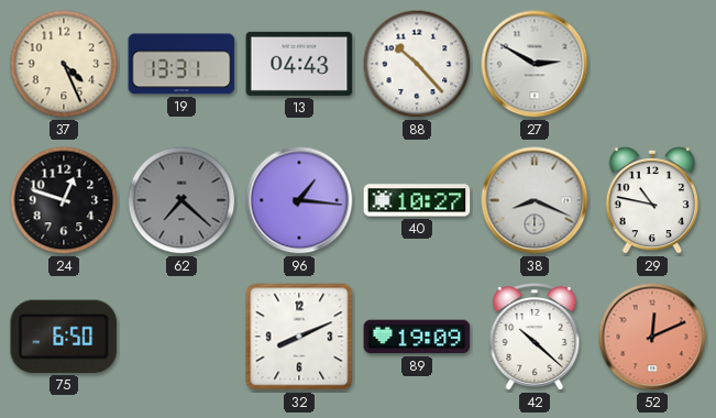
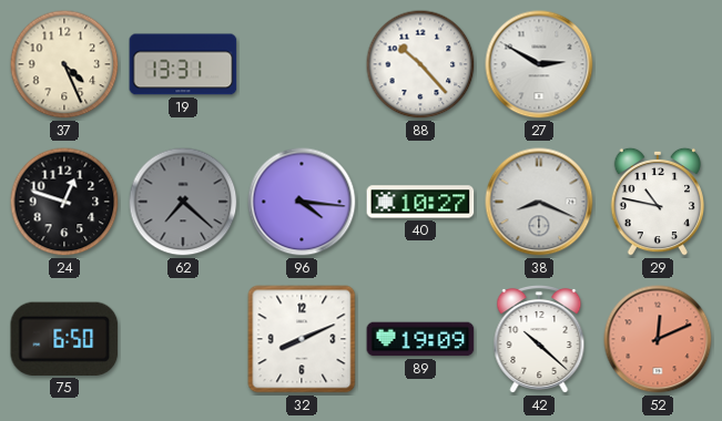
13: 04:43 -> none
96: 1:16 -> 4:16
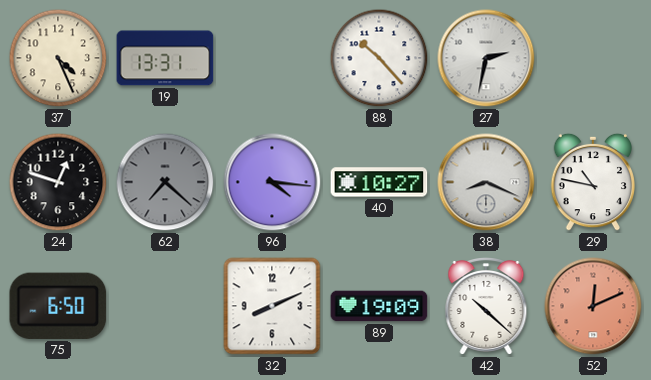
27: 2:50 -> 2:32
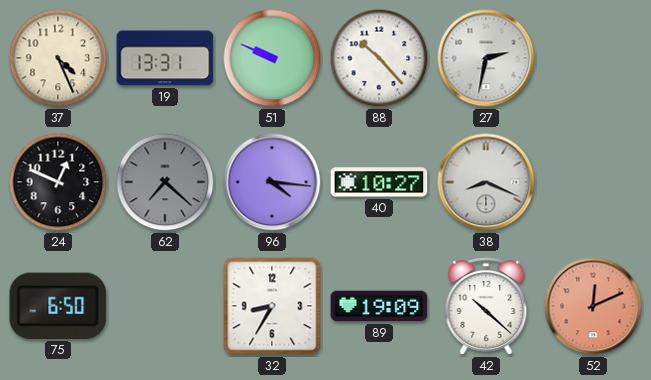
51: none -> 9:49
24: 12:48 -> 12:49
29: 10:47 -> none
32: 8:11 -> 8:35
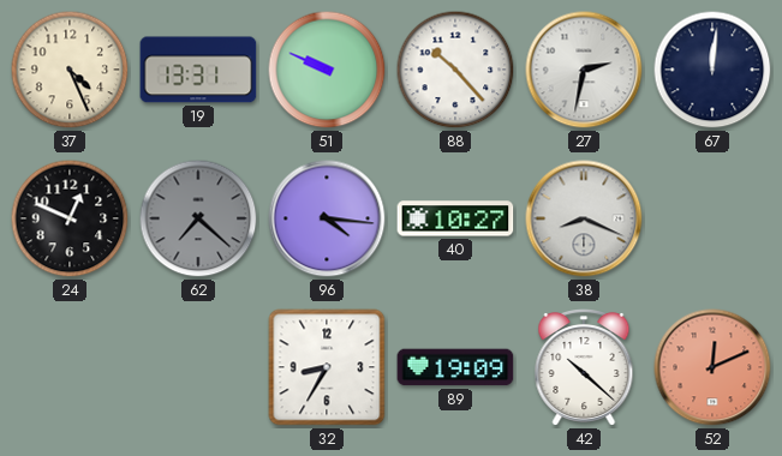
67: none -> 12:01
75: 6:50 -> none
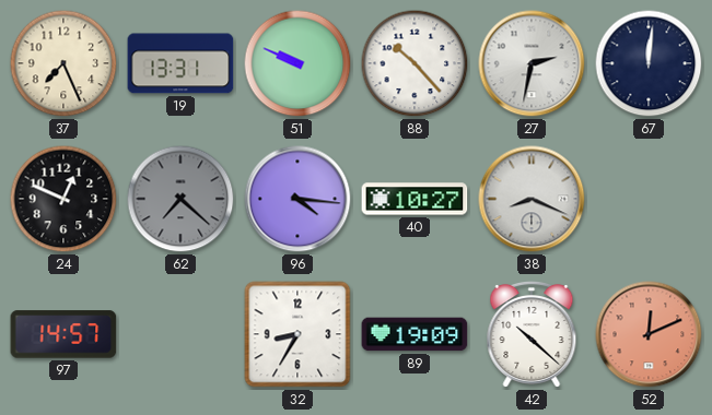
37: 4:26 -> 7:26
97: none -> 14:57
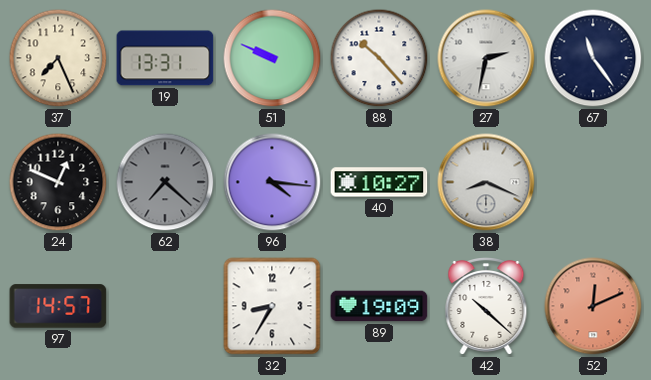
67: 12:01 -> 11:24
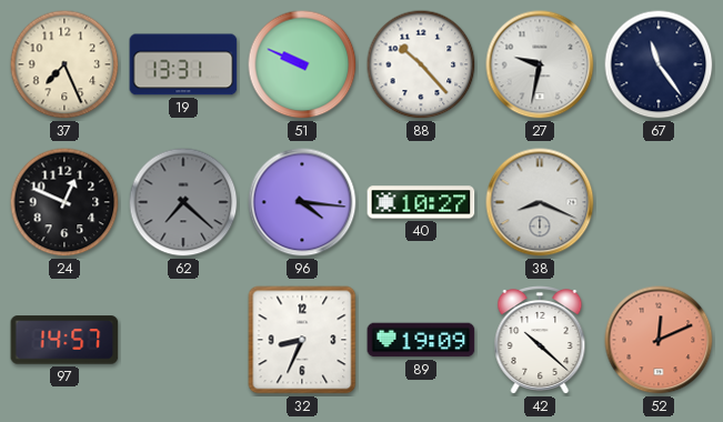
27: 2:32 -> 9:32
32: 8:35 -> 8:34
